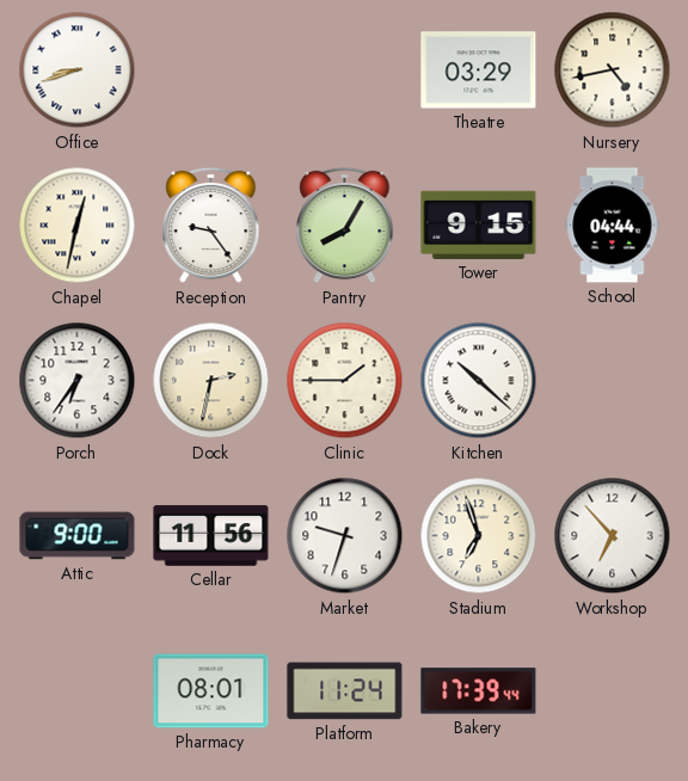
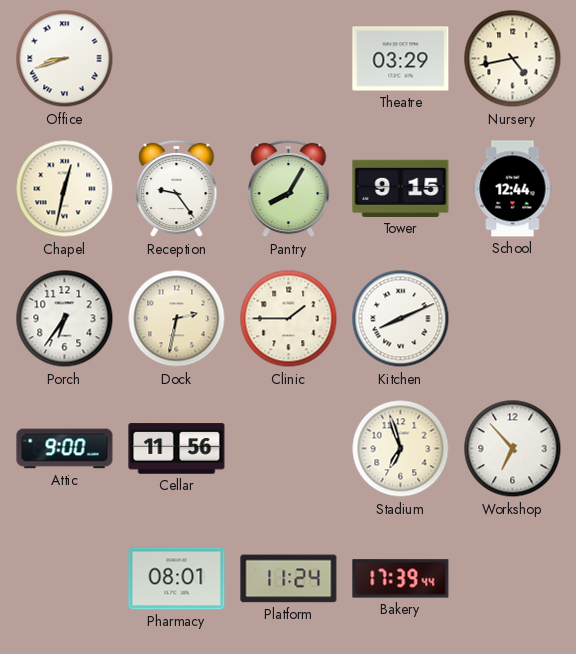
School: 04:44 -> 12:44
Kitchen: 10:22 -> 8:11
Market: 9:33 -> none
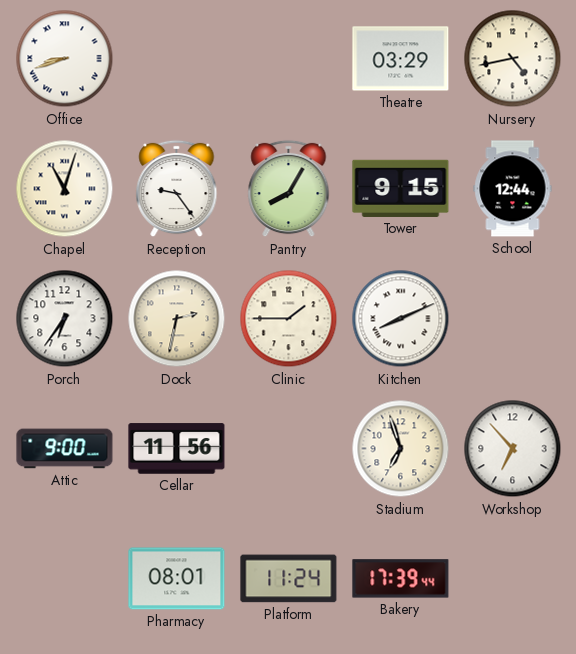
Chapel: 12:32 -> 11:03
